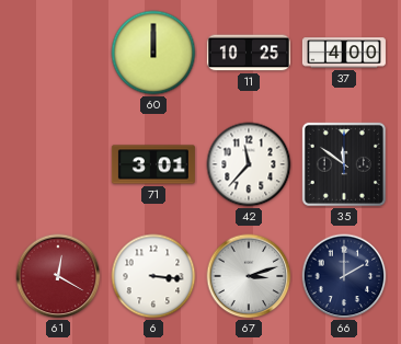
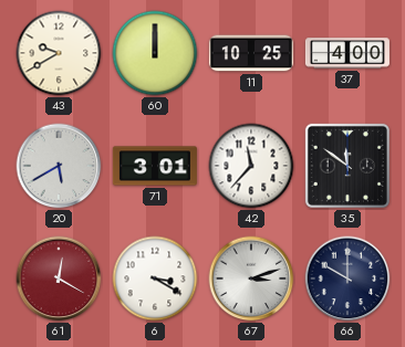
43: none -> 9:40
20: none -> 5:40
6: 3:16 -> 3:20
66: 2:00 -> 10:00
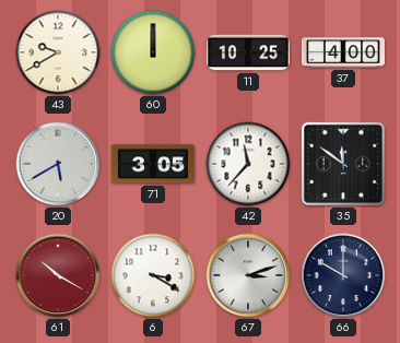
71: 3:01 -> 3:05
61: 12:20 -> 10:20
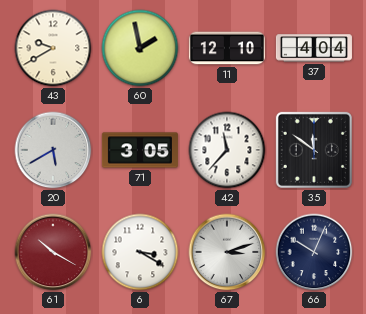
60: 12:00 -> 1:58
11: 10:25 -> 12:10
37: 4:00 -> 4:04
66: 10:00 -> 10:04
